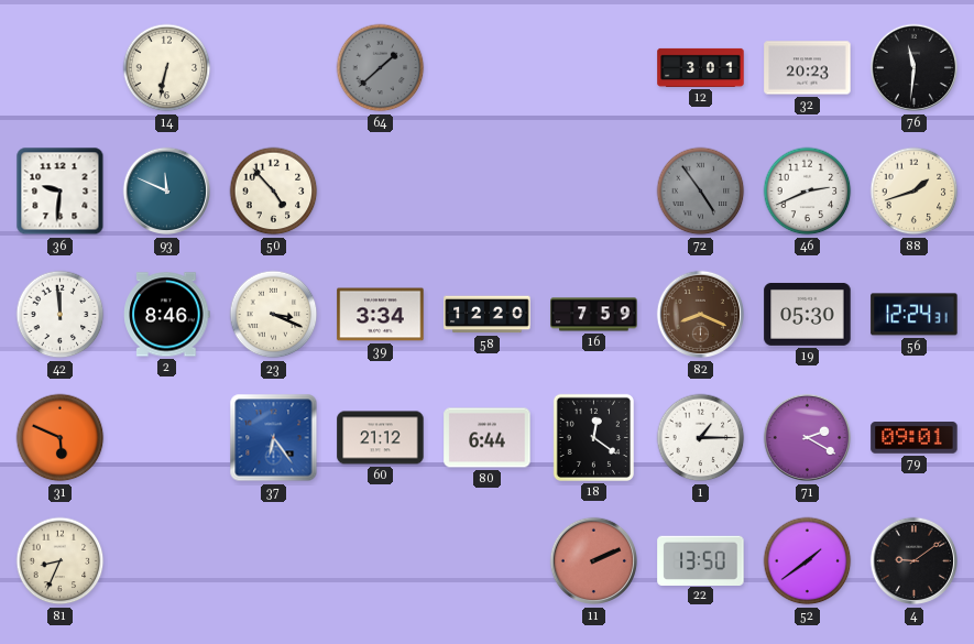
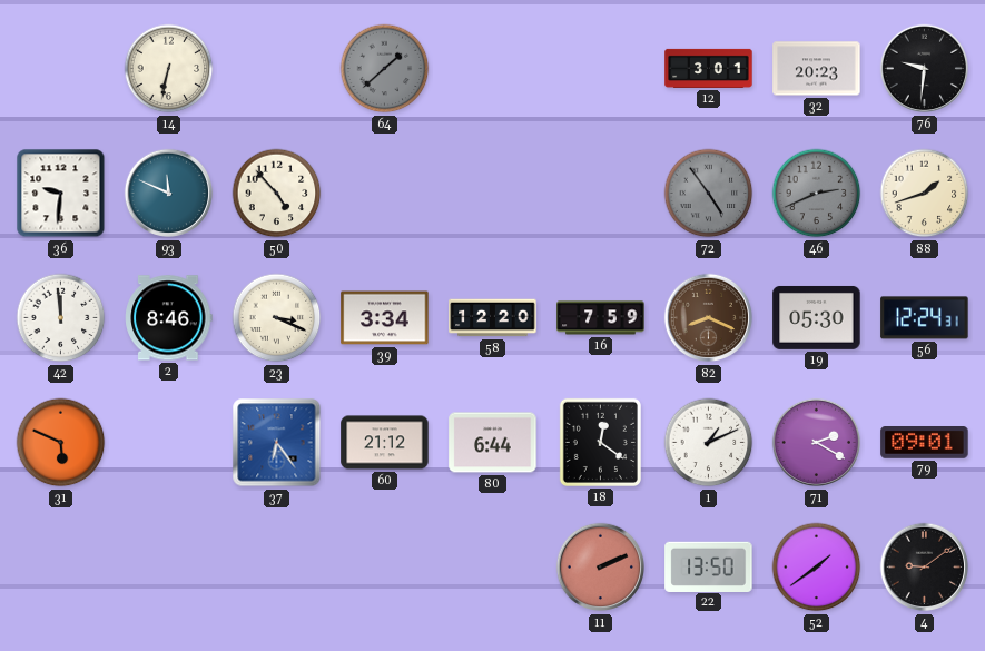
76: 11:31 -> 9:31
46 dial: white -> grey
1: 1:15 -> 1:11
81: 8:34 -> none
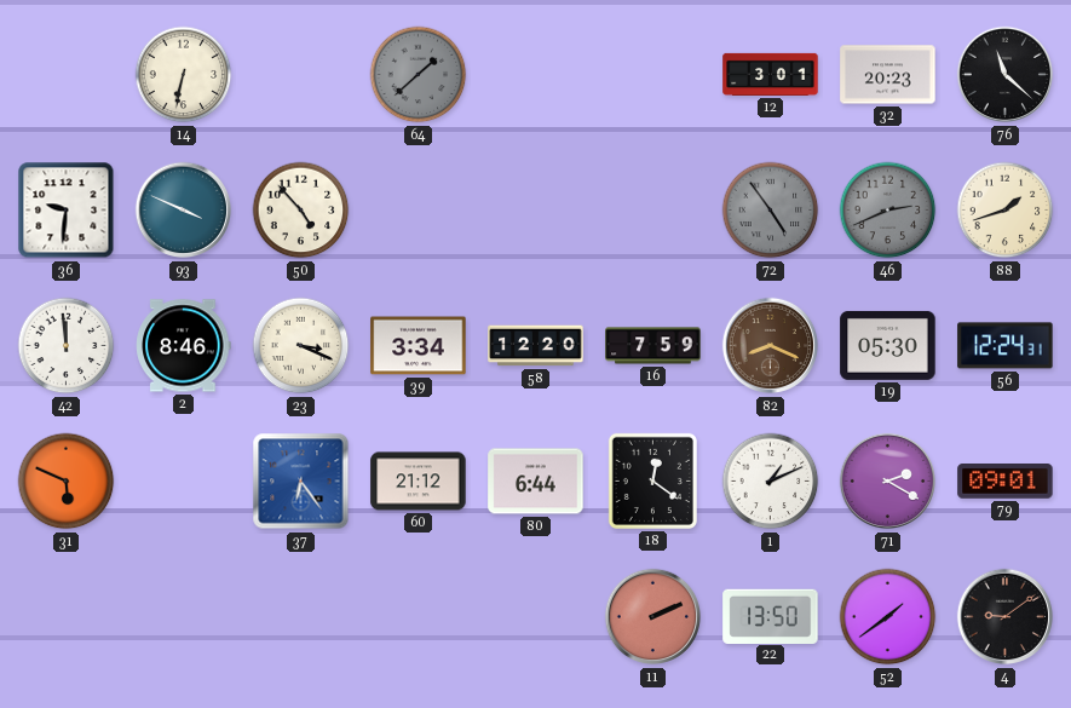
76: 9:31 -> 11:22
93: 11:49 -> 3:49
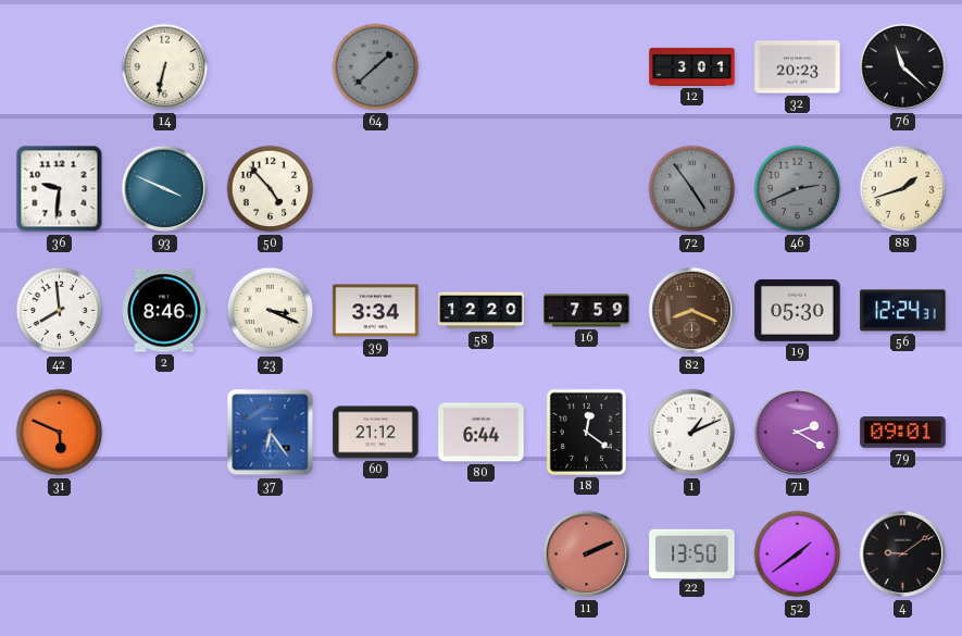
42: 11:59 -> 7:59
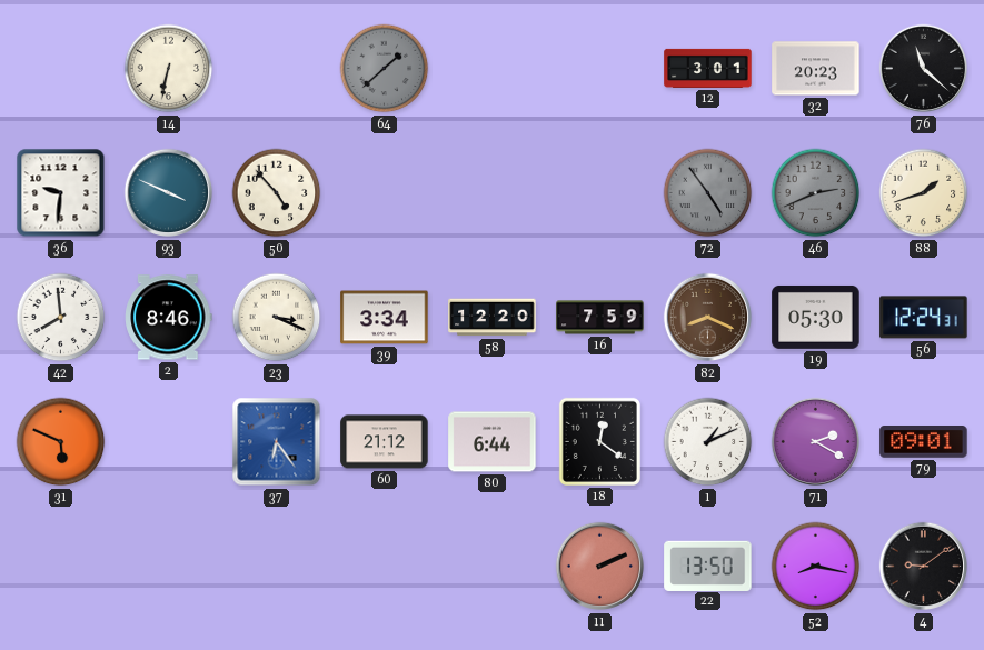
52: 1:39 -> 8:17
